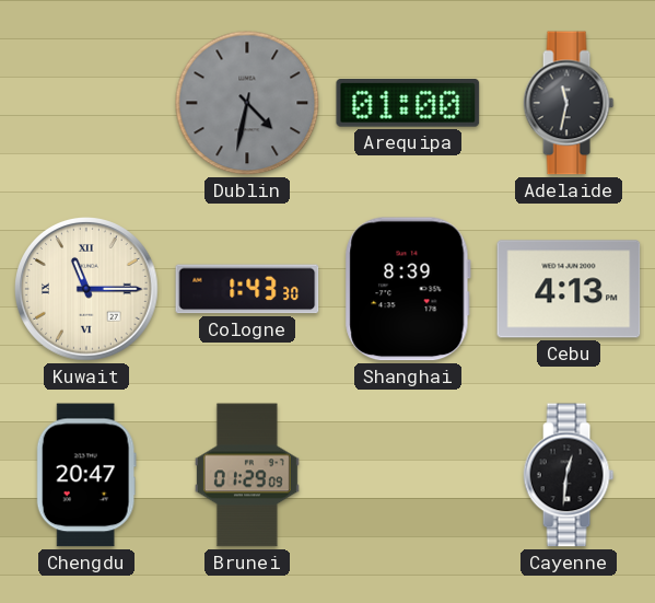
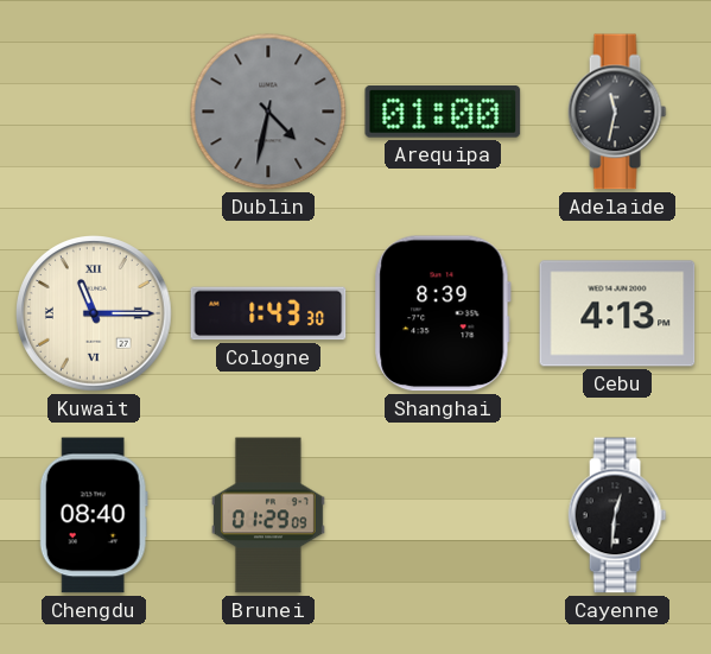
Chengdu: 20:47 -> 08:40
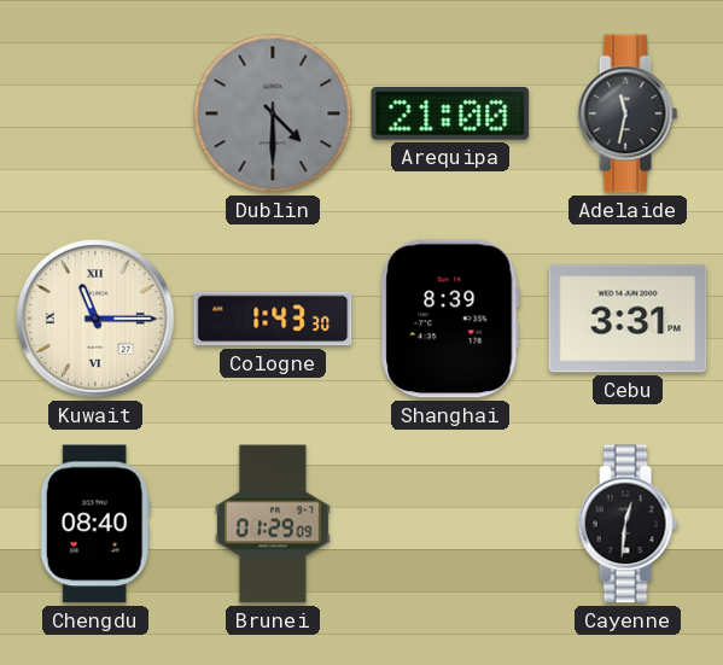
Dublin: 4:32 -> 4:30
Arequipa: 01:00 -> 21:00
Cebu: 4:13 -> 3:31
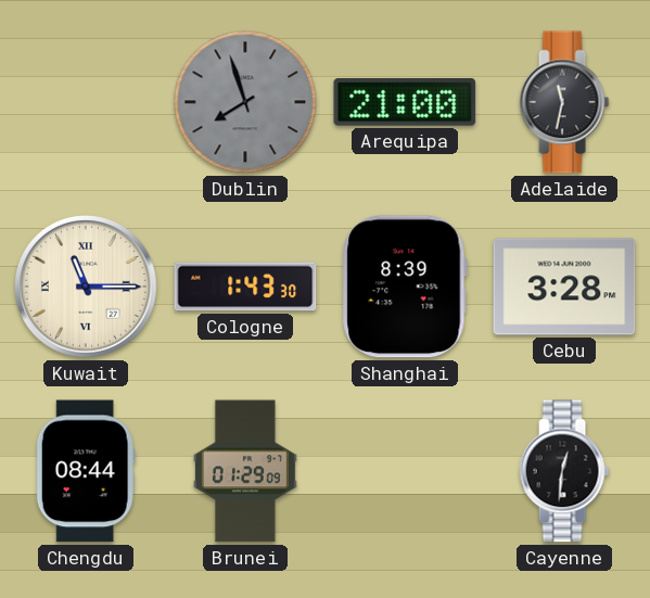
Dublin: 4:30 -> 7:57
Cebu: 3:31 -> 3:28
Chengdu: 08:40 -> 08:44
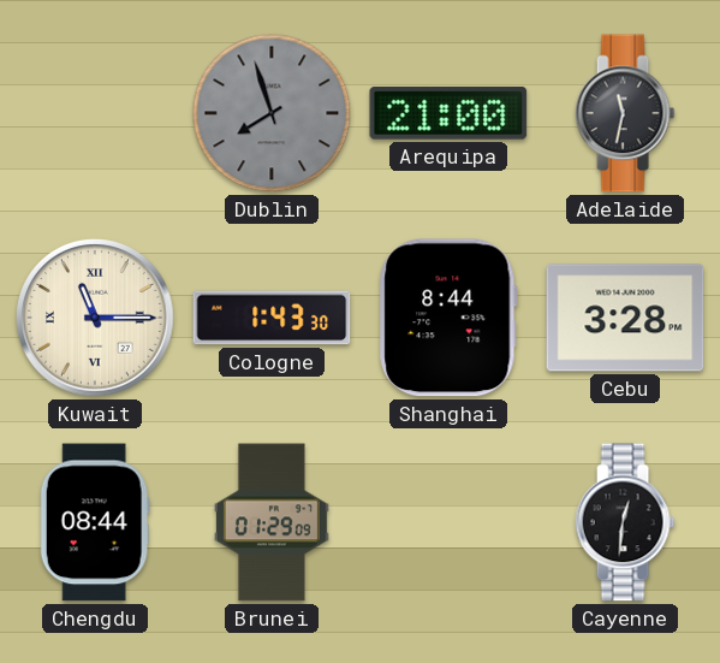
Shanghai: 8:39 -> 8:44
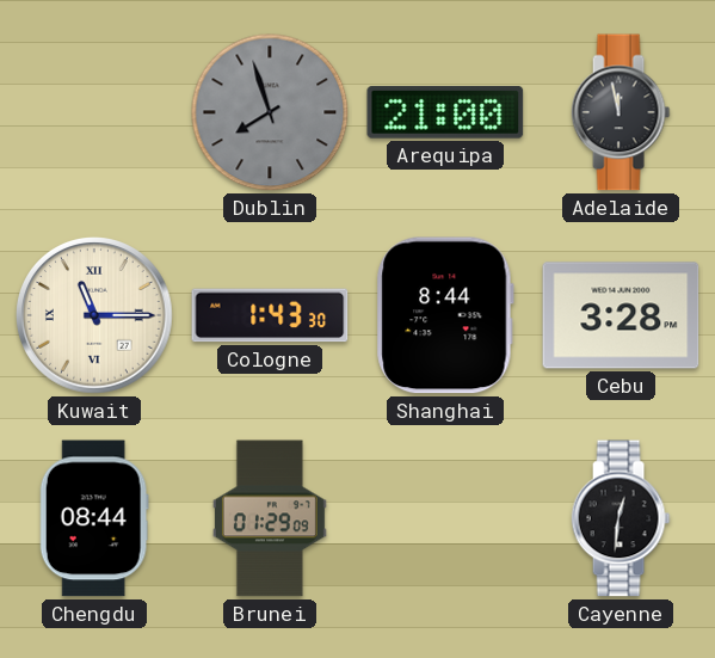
Adelaide: 11:32 -> 11:58
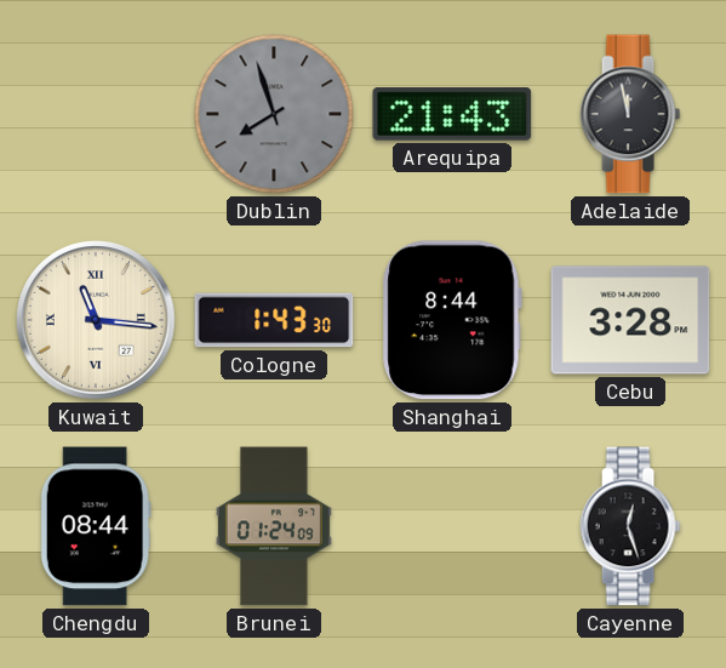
Arequipa: 21:00 -> 21:43
Kuwait: 11:15 -> 11:16
Brunei: 01:29 -> 01:24
Cayenne: 12:31 -> 12:27
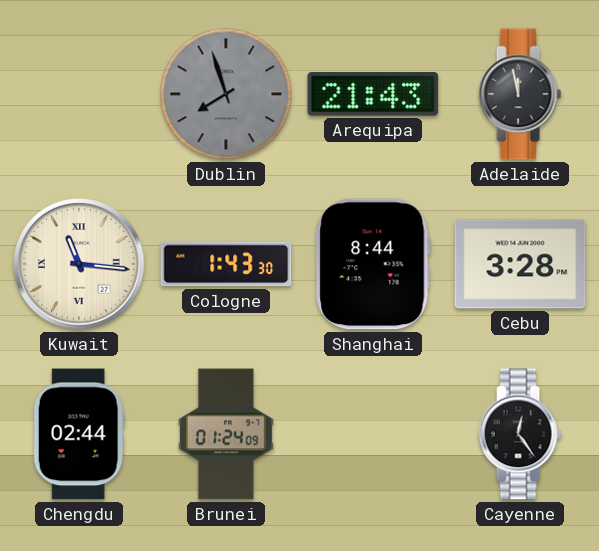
Chengdu: 08:44 -> 02:44
Cayenne: 12:27 -> 12:24
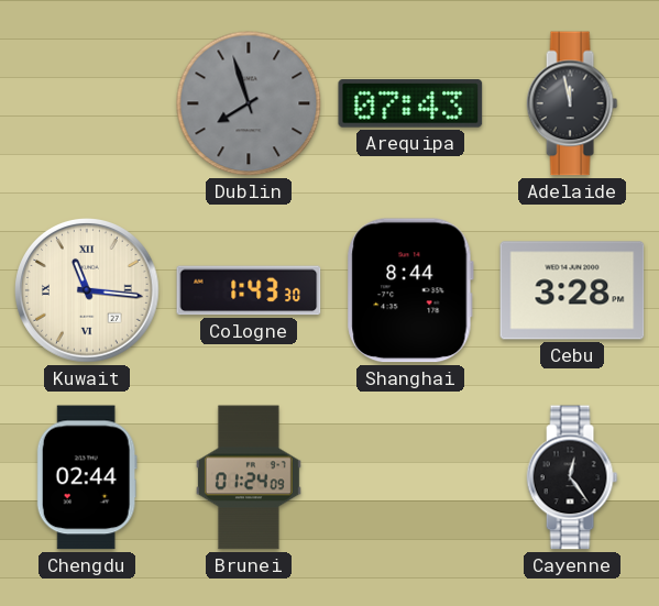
Arequipa: 21:43 -> 07:43
